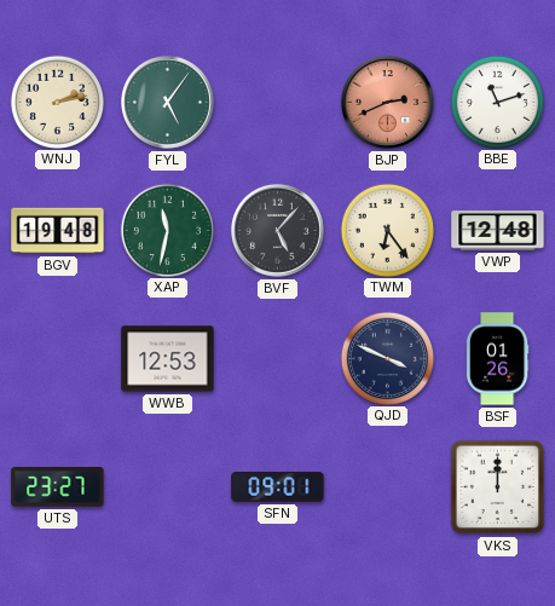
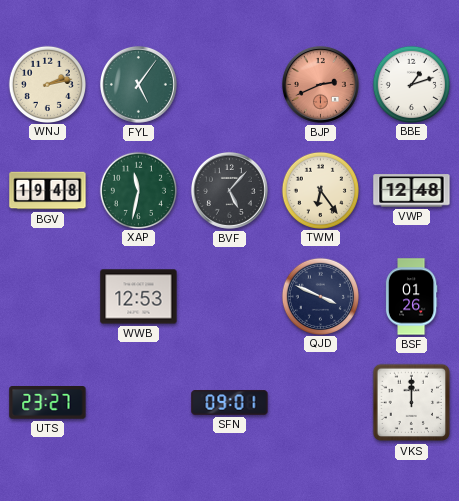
BBE: 11:12 -> 1:12
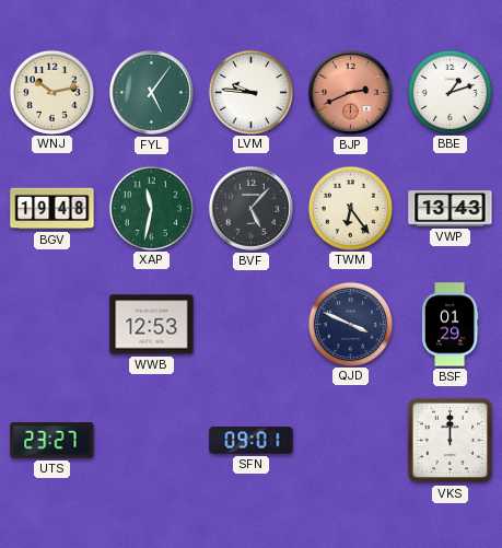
WNJ: 2:13 -> 10:13
LVM: none -> 9:46
VWP: 12:48 -> 13:43
BSF: 01:26 -> 01:29
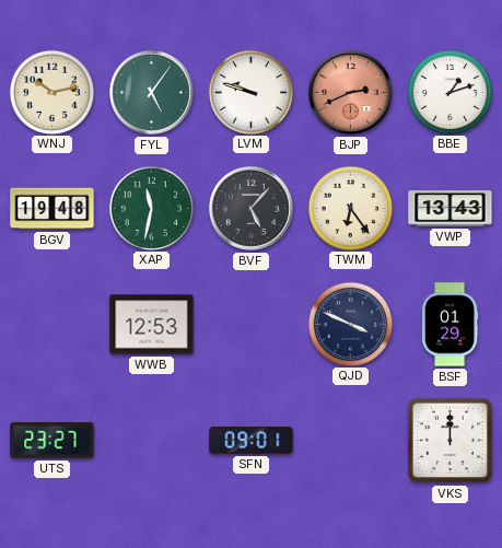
LVM: 9:46 -> 9:48
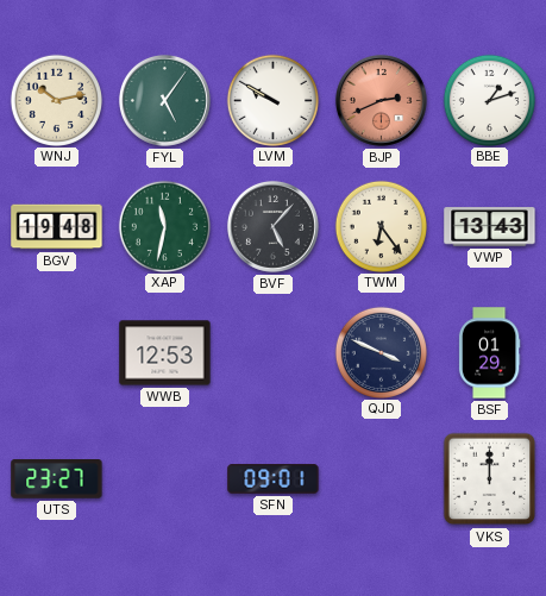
LVM: 9:48 -> 9:50
